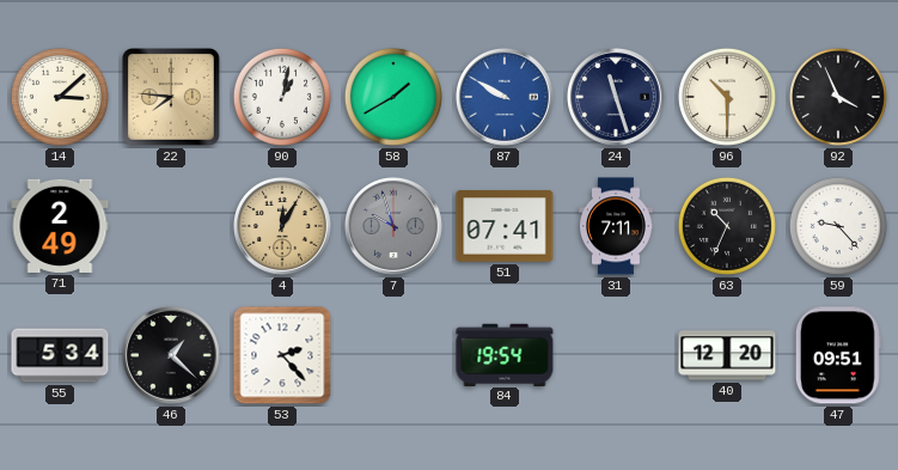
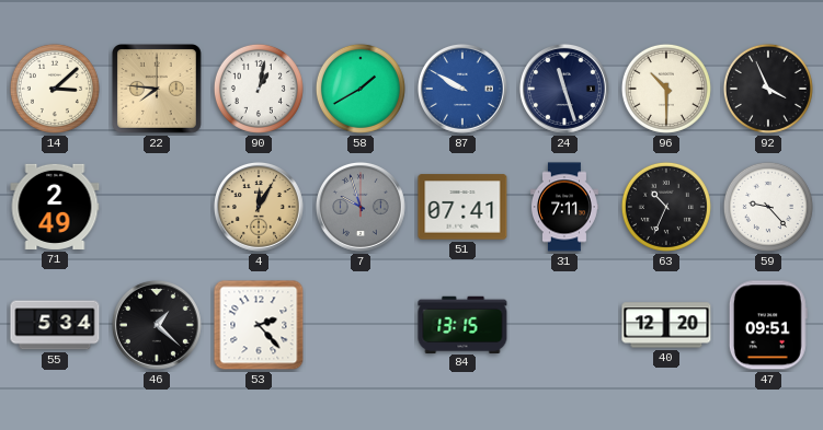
84: 19:54 -> 13:15
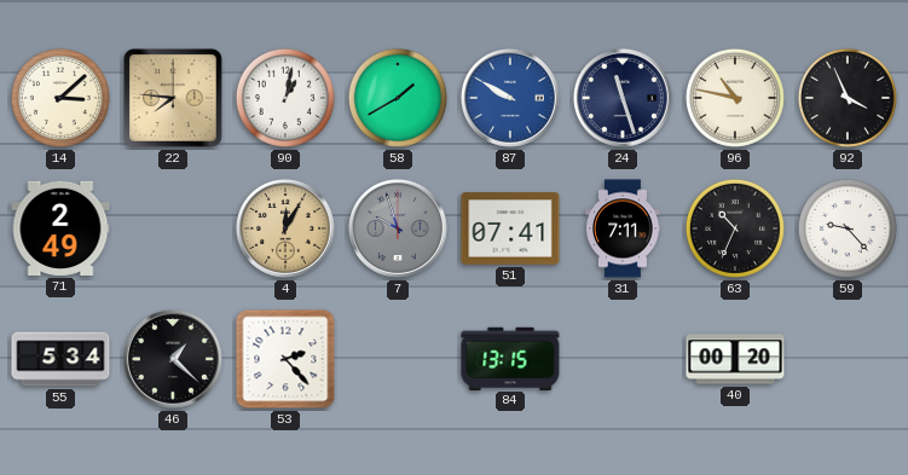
96: 10:30 -> 10:47
40: 12:20 -> 00:20
47: 09:51 -> none
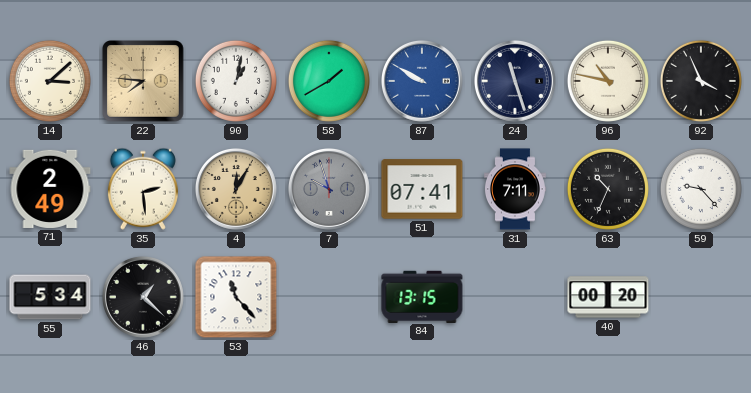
35: none -> 2:29
53: 2:23 -> 11:23
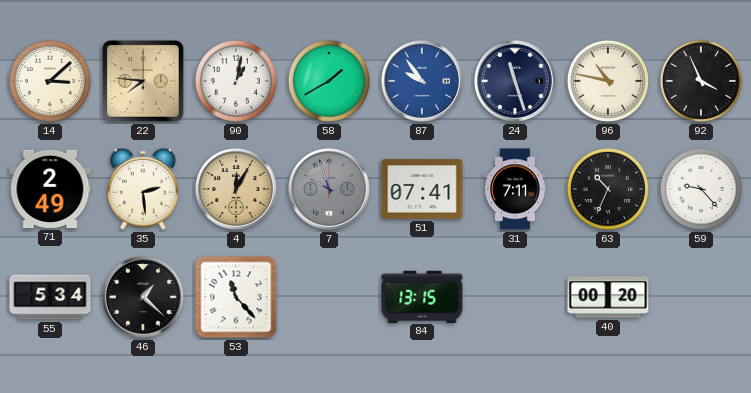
87: 9:50 -> 9:54
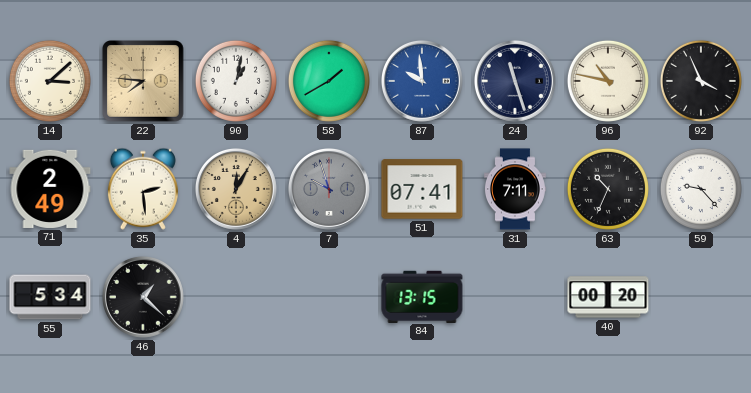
87: 9:54 -> 9:59
53: 11:23 -> none
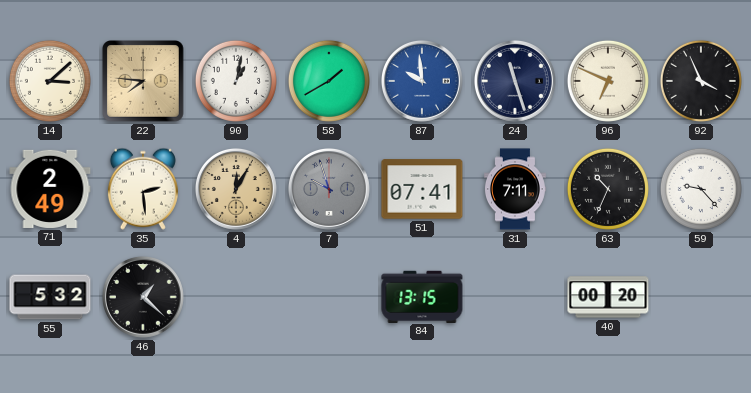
96: 10:47 -> 6:49
55: 5:34 -> 5:32
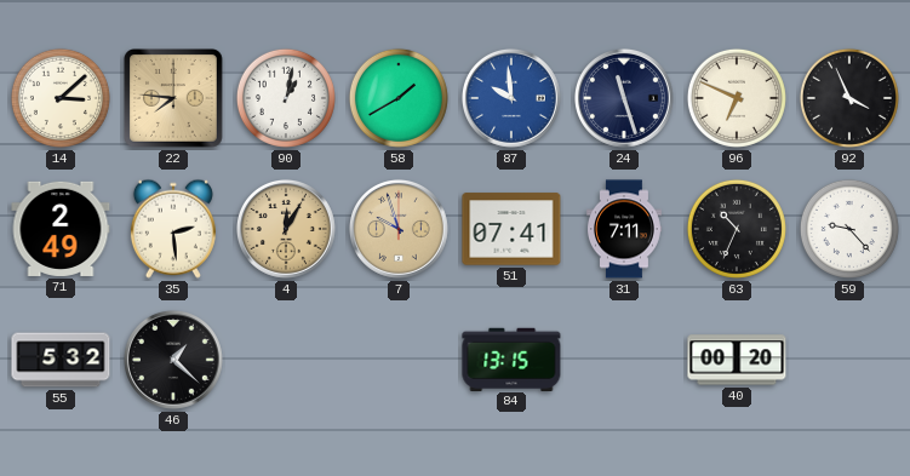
7 dial: grey -> champagne
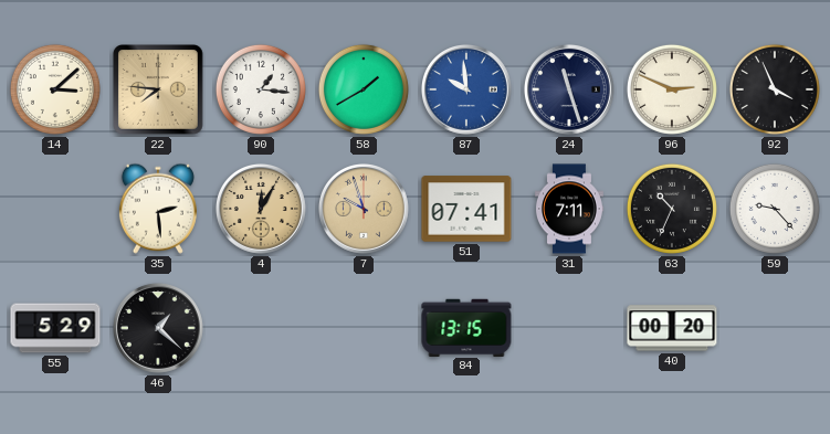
90: 1:02 -> 1:16
96: 6:49 -> 2:49
71: 2:49 -> none
55: 5:32 -> 5:29
